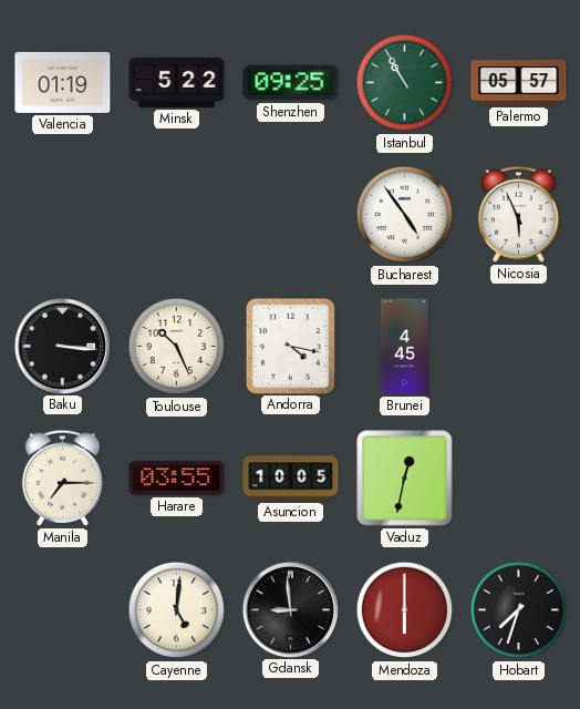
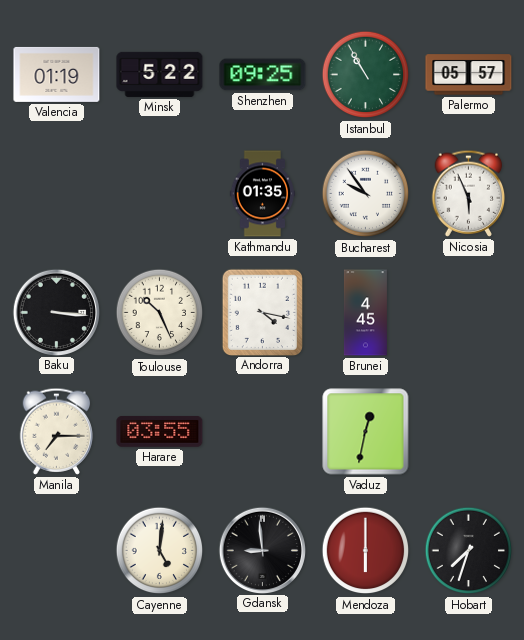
Kathmandu: none -> 01:35
Bucharest: 4:54 -> 9:54
Asuncion: 10:05 -> none
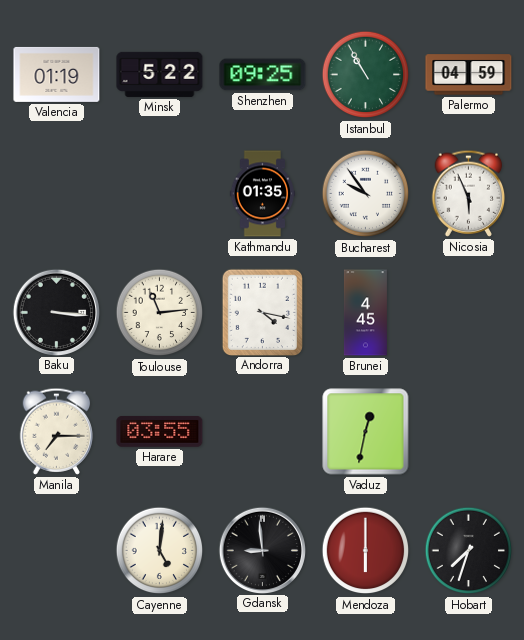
Palermo: 05:57 -> 04:59
Toulouse: 10:26 -> 11:14
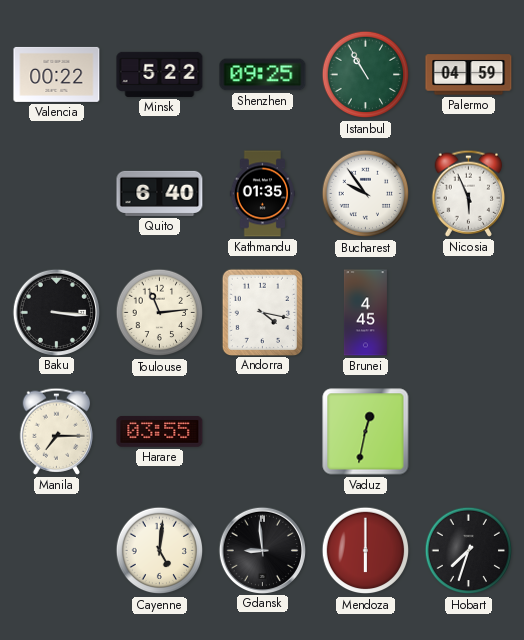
Valencia: 01:19 -> 00:22
Quito: none -> 6:40
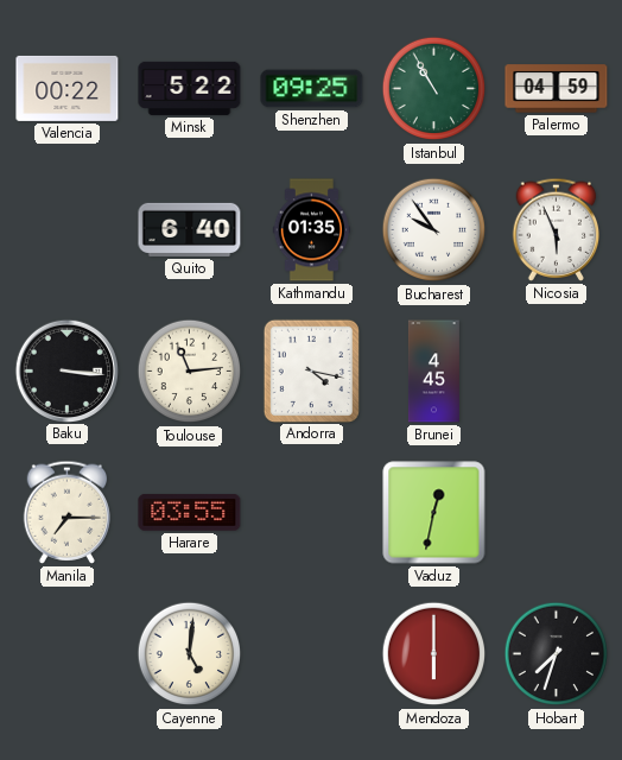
Gdansk: 8:59 -> none
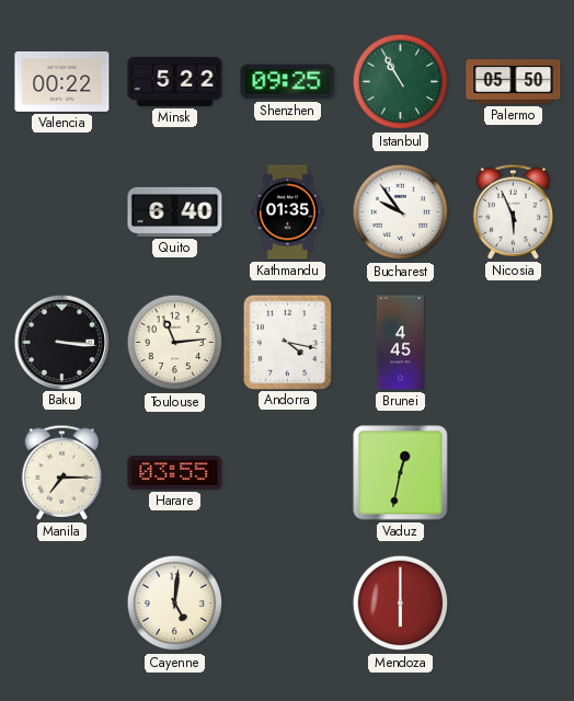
Palermo: 04:59 -> 05:50
Hobart: 7:33 -> none
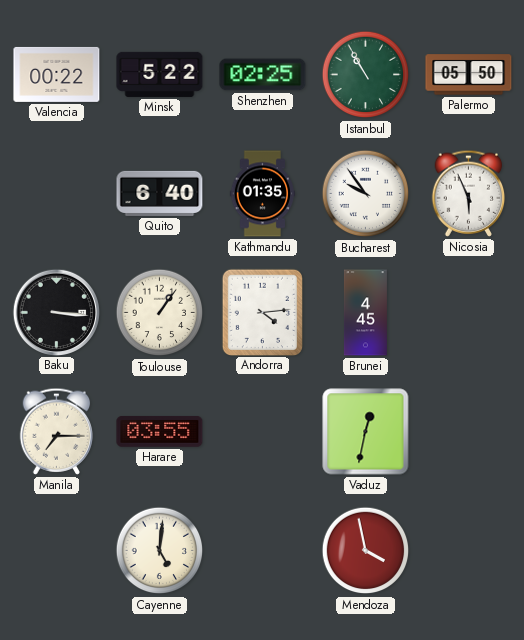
Shenzhen: 09:25 -> 02:25
Toulouse: 11:14 -> 1:06
Andorra: 4:17 -> 4:14
Mendoza: 6:00 -> 3:58
